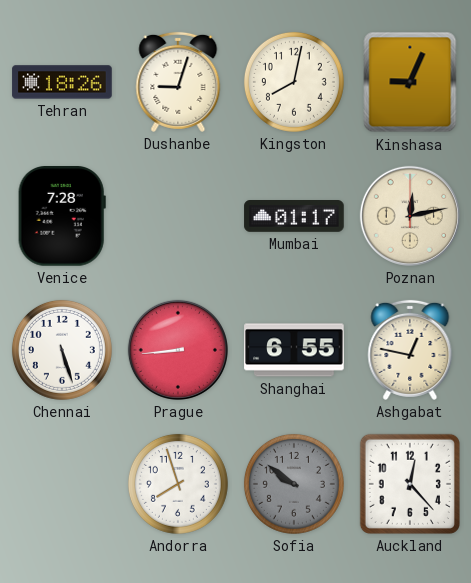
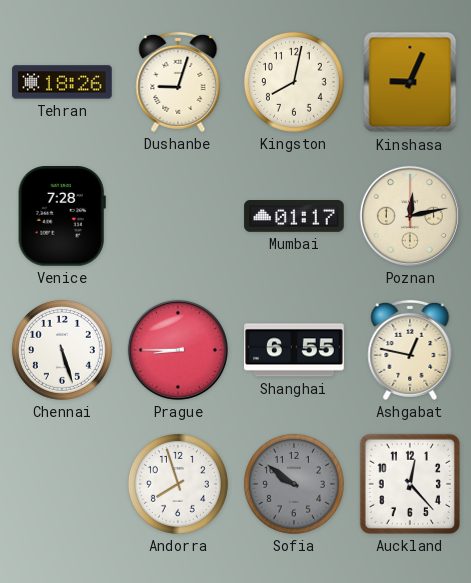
Prague: 8:44 -> 8:45
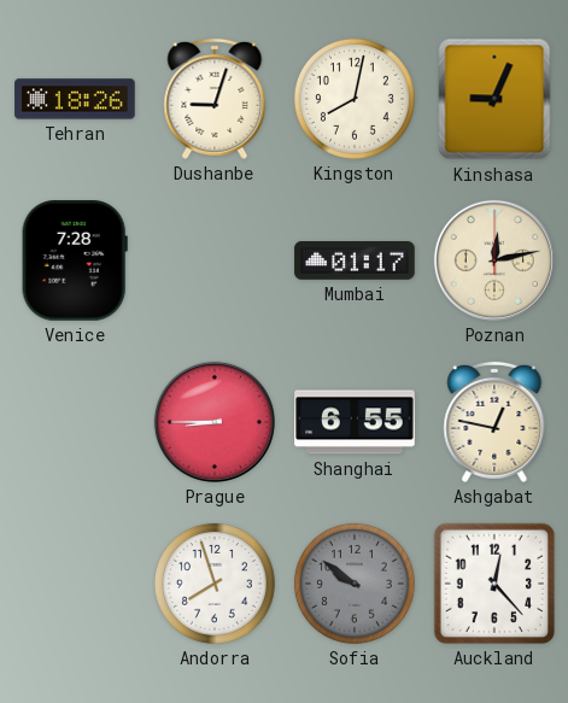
Chennai: 5:27 -> none
